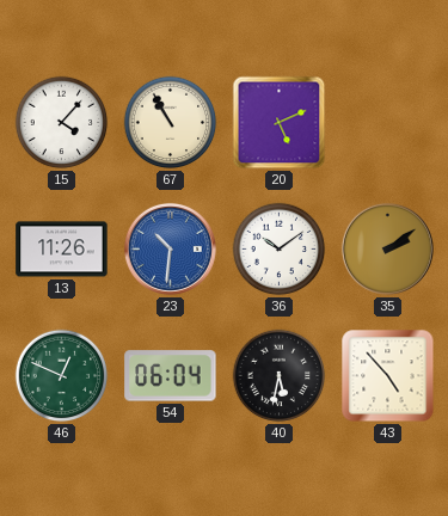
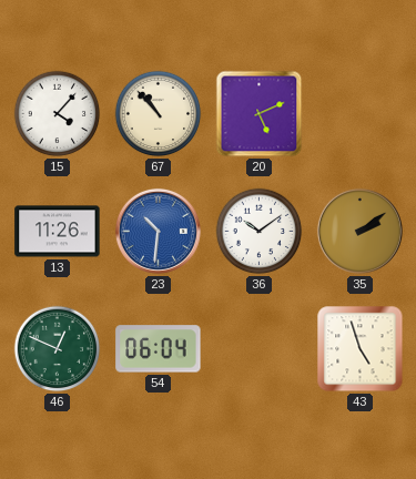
67: 10:55 -> 10:53
40: 5:32 -> none
43: 4:53 -> 4:57
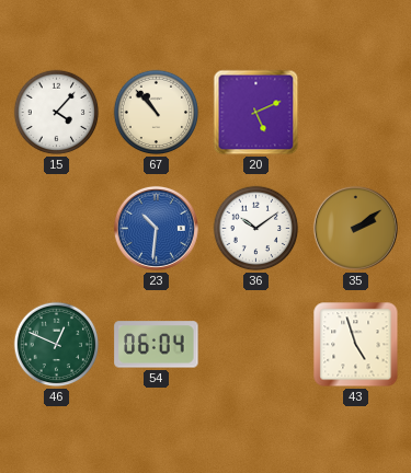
13: 11:26 -> none
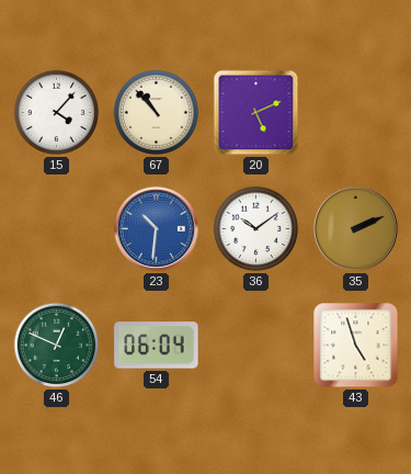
35: 2:09 -> 2:11
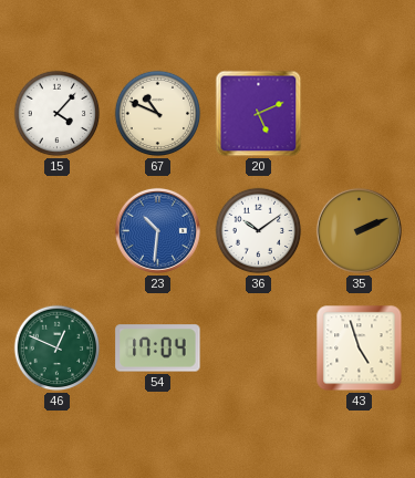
67: 10:53 -> 10:49
54: 06:04 -> 17:04
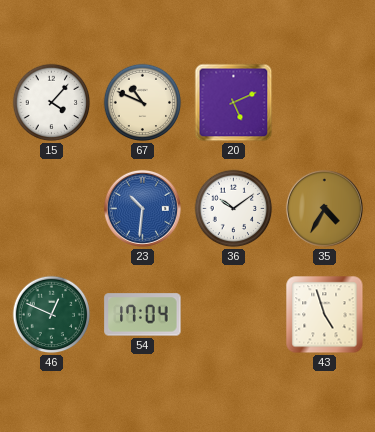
35: 2:11 -> 4:35
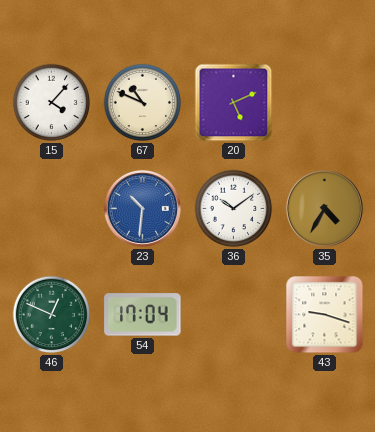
43: 4:57 -> 9:18
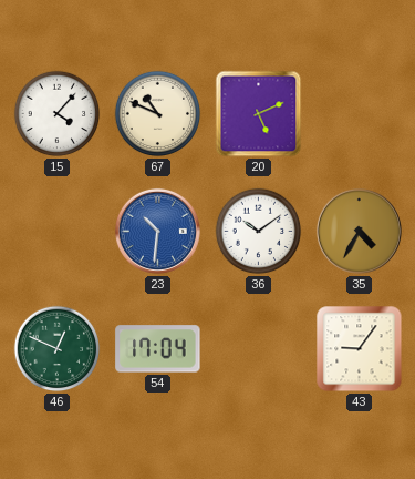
43: 9:18 -> 9:06
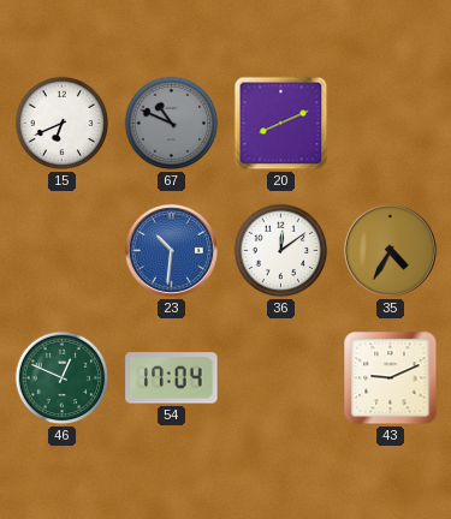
15: 4:07 -> 6:41
67 dial: cream -> grey
20: 5:11 -> 8:11
36: 10:09 -> 12:09
43: 9:06 -> 9:11
